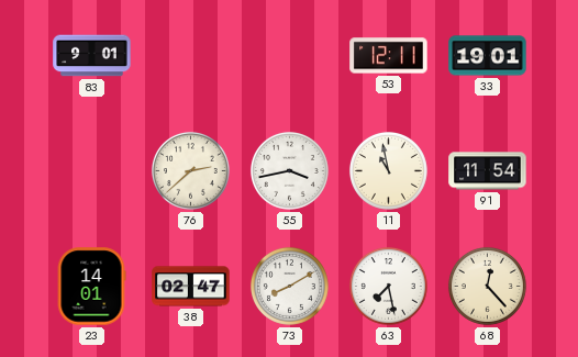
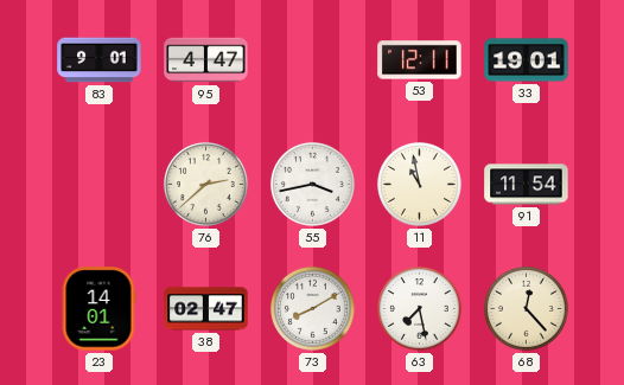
95: none -> 4:47
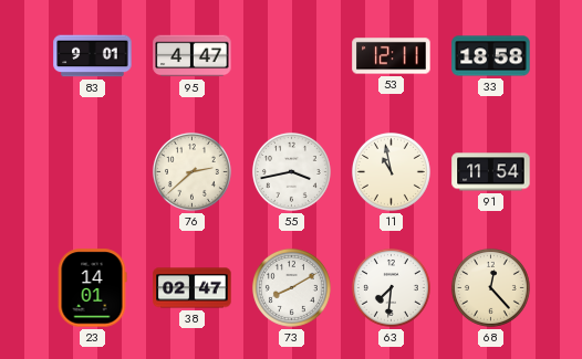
33: 19:01 -> 18:58
63: 7:28 -> 7:31
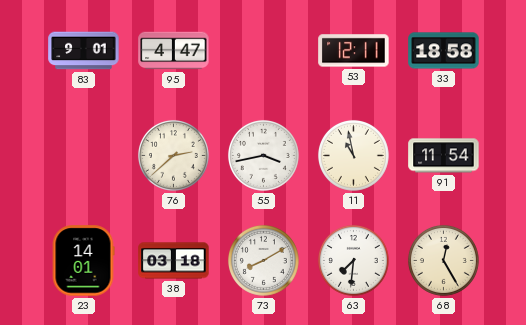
38: 02:47 -> 03:18
68: 12:23 -> 12:25
